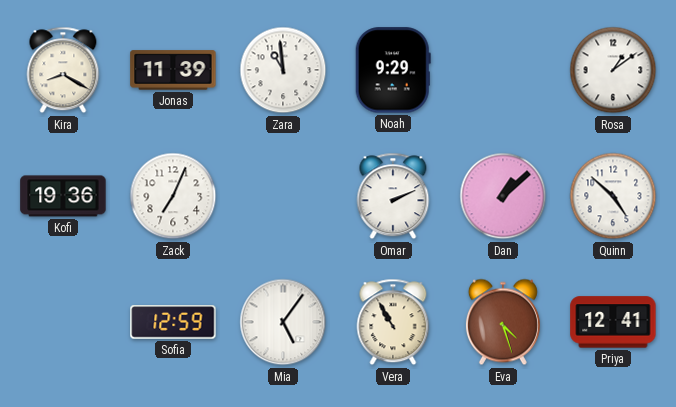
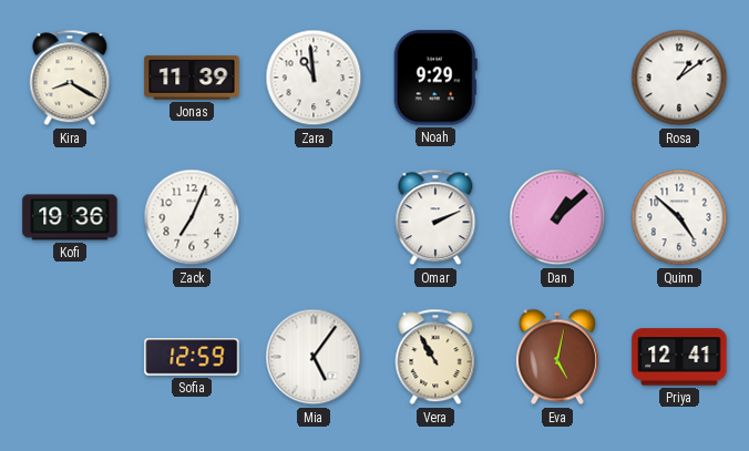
Eva: 4:27 -> 5:02
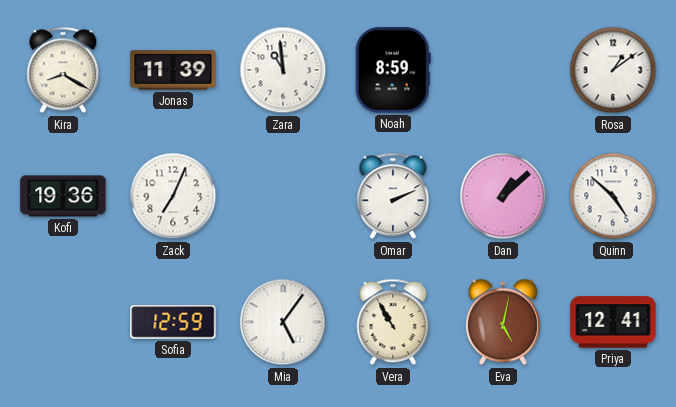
Noah: 9:29 -> 8:59
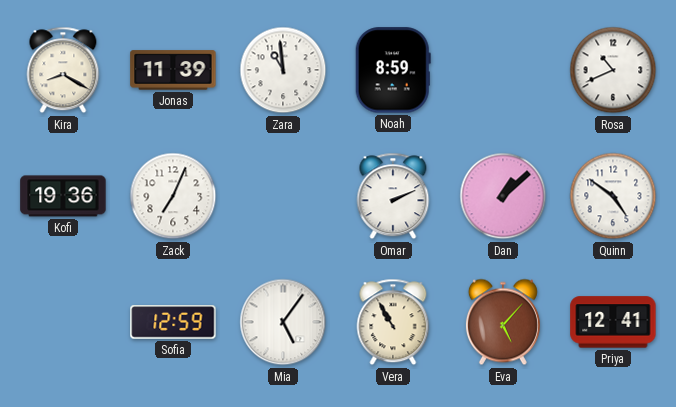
Rosa: 1:09 -> 10:41
Quinn: 4:52 -> 4:51
Eva: 5:02 -> 5:07
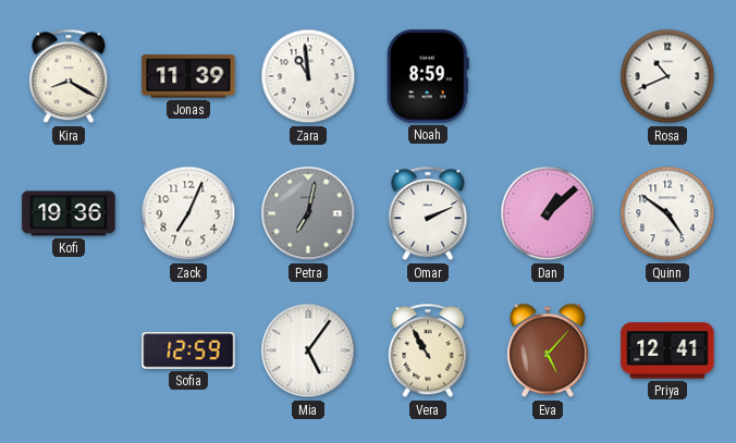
Petra: none -> 7:02
